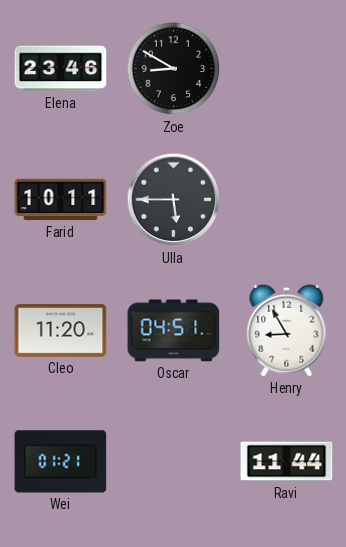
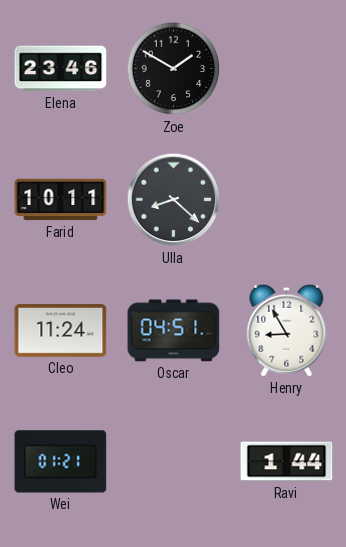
Zoe: 8:50 -> 1:50
Ulla: 5:45 -> 8:22
Cleo: 11:20 -> 11:24
Ravi: 11:44 -> 1:44
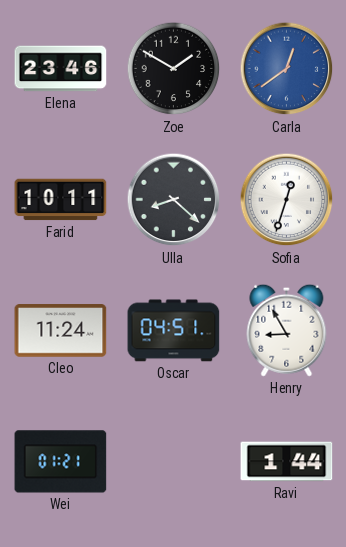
Carla: none -> 12:39
Sofia: none -> 12:33
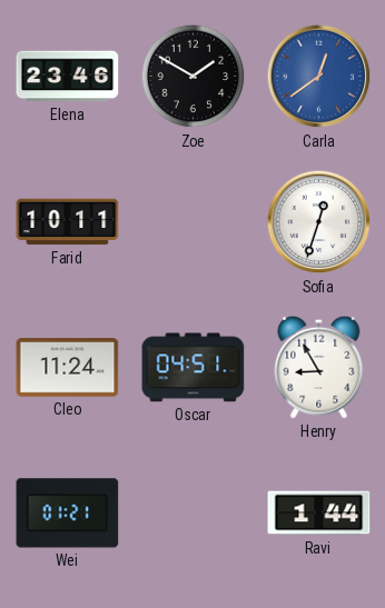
Ulla: 8:22 -> none
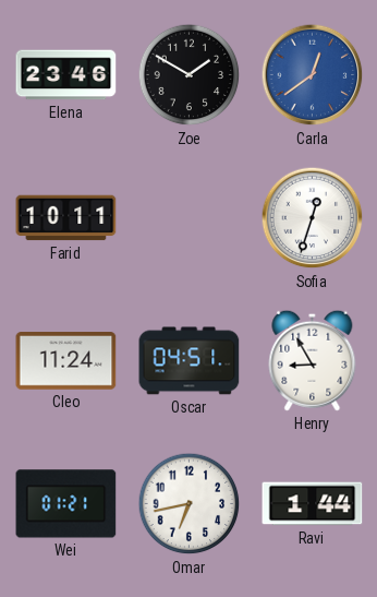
Omar: none -> 6:43
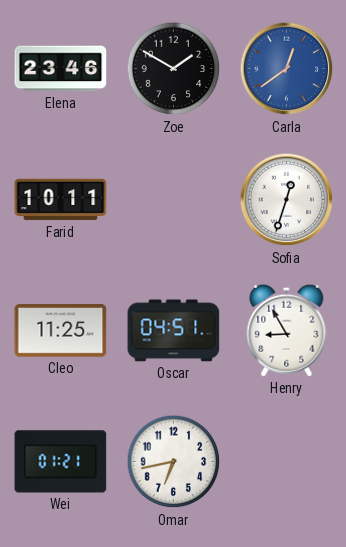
Cleo: 11:24 -> 11:25
Ravi: 1:44 -> none
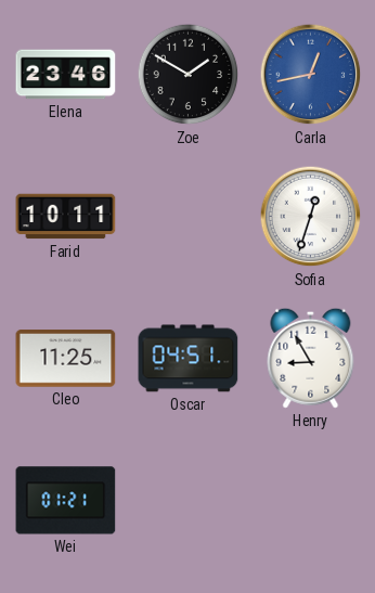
Carla: 12:39 -> 12:43
Omar: 6:43 -> none
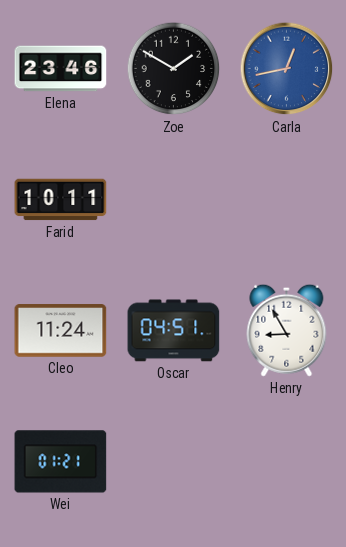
Sofia: 12:33 -> none
Cleo: 11:25 -> 11:24
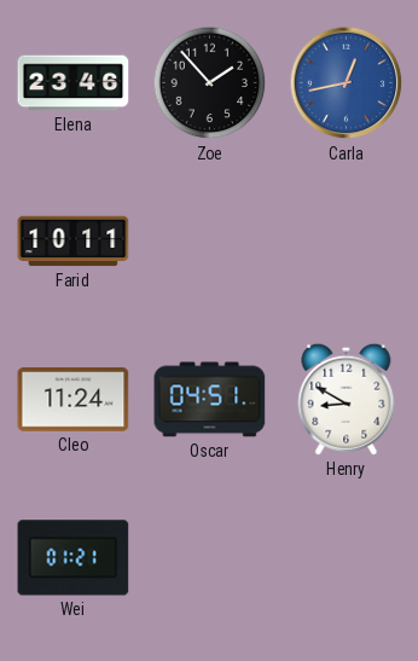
Zoe: 1:50 -> 1:53
Henry: 8:55 -> 8:50
